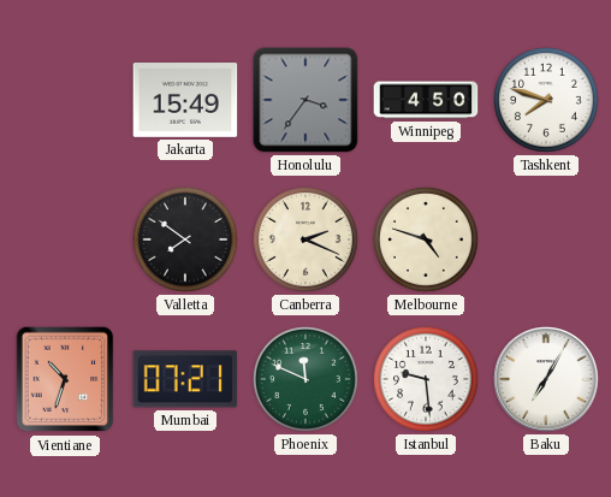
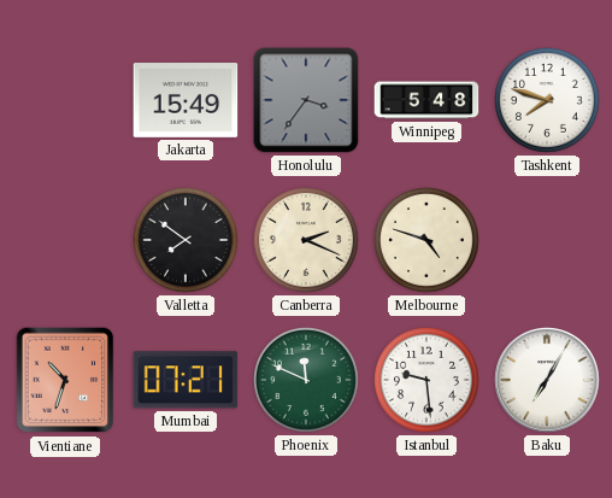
Winnipeg: 4:50 -> 5:48
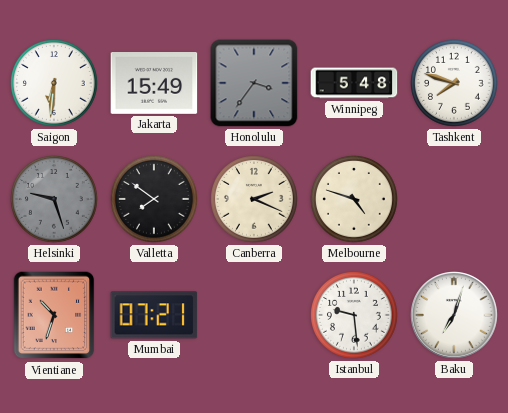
Saigon: none -> 6:31
Helsinki: none -> 9:27
Phoenix: 11:49 -> none
Baku: 7:05 -> 7:03
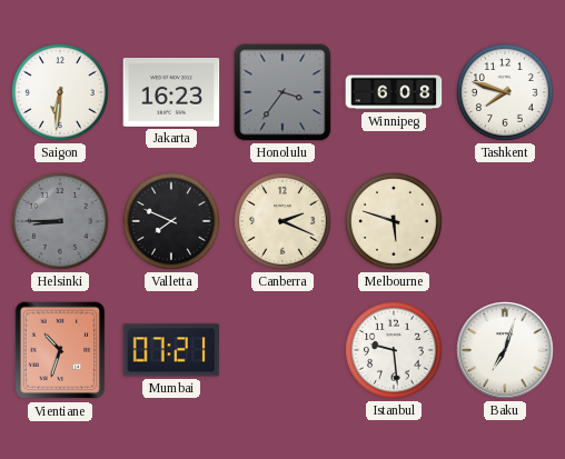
Jakarta: 15:49 -> 16:23
Winnipeg: 5:48 -> 6:08
Helsinki: 9:27 -> 8:45
Valletta: 7:51 -> 7:49
Melbourne: 4:48 -> 5:48
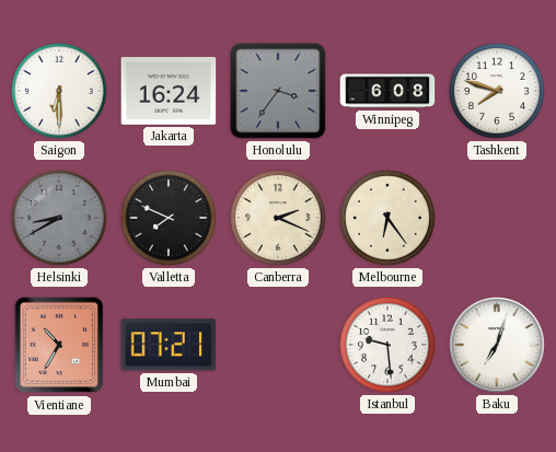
Saigon: 6:31 -> 6:30
Jakarta: 16:23 -> 16:24
Helsinki: 8:45 -> 8:40
Melbourne: 5:48 -> 6:24
Vientiane: 10:33 -> 10:35
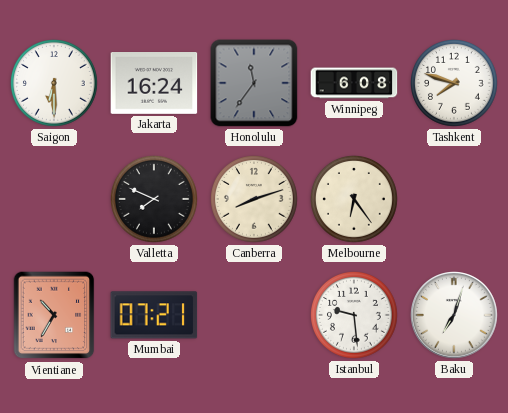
Honolulu: 3:36 -> 11:36
Helsinki: 8:40 -> none
Canberra: 2:19 -> 8:12
